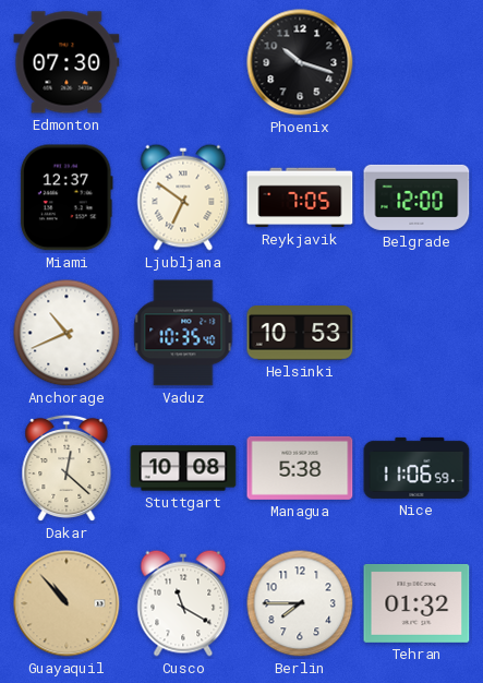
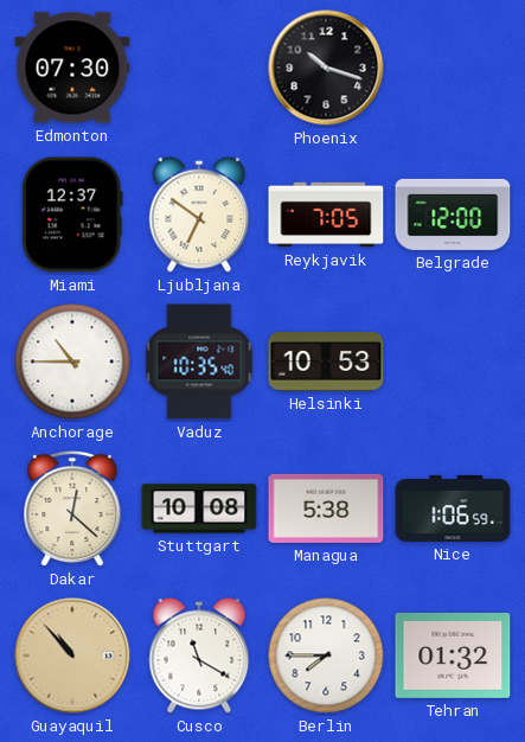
Anchorage: 10:41 -> 10:45
Nice: 11:06 -> 1:06
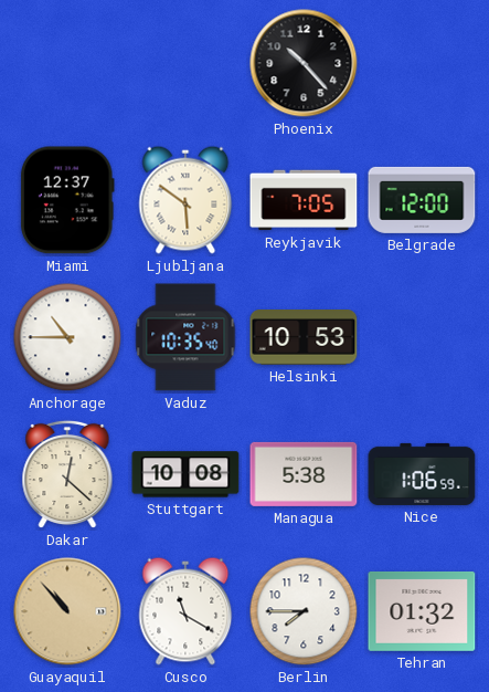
Edmonton: 07:30 -> none
Phoenix: 10:18 -> 10:23
Ljubljana: 6:51 -> 5:51
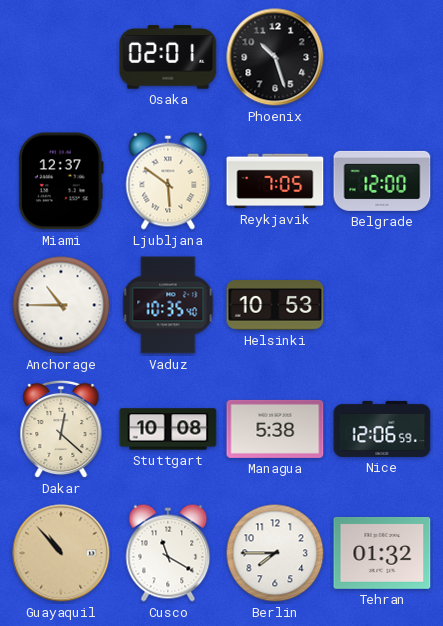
Osaka: none -> 02:01
Phoenix: 10:23 -> 10:27
Nice: 1:06 -> 12:06
